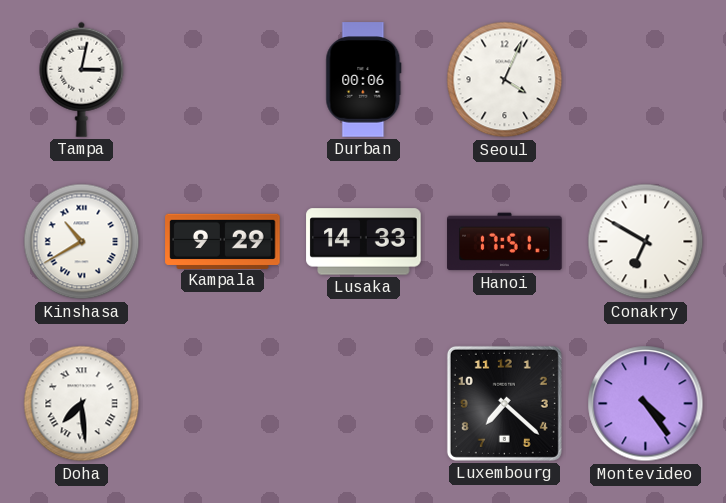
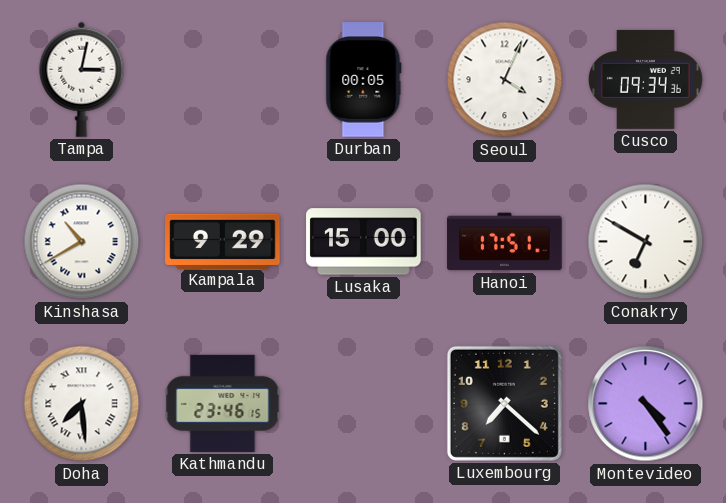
Durban: 00:06 -> 00:05
Cusco: none -> 09:34
Lusaka: 14:33 -> 15:00
Kathmandu: none -> 23:46
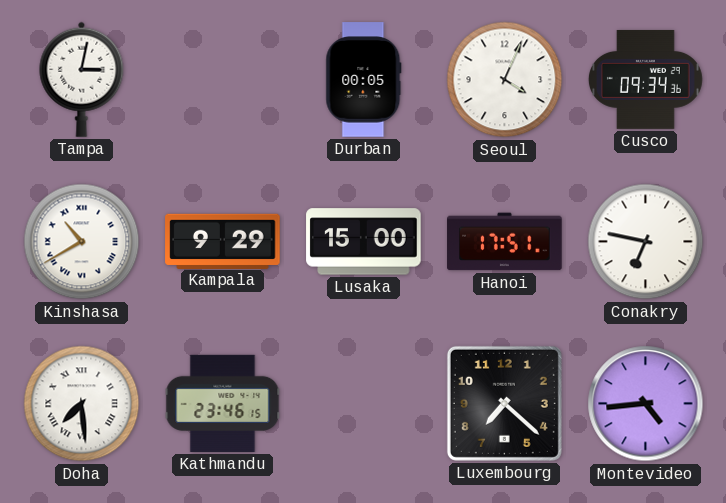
Conakry: 6:50 -> 6:47
Montevideo: 4:24 -> 4:44
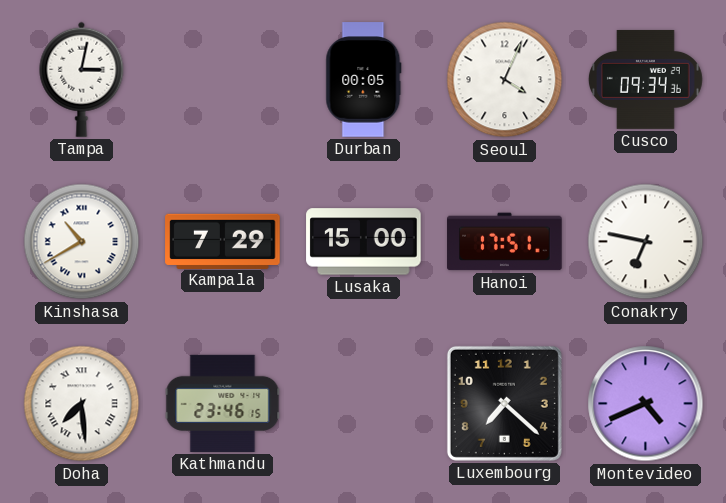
Kampala: 9:29 -> 7:29
Montevideo: 4:44 -> 4:41
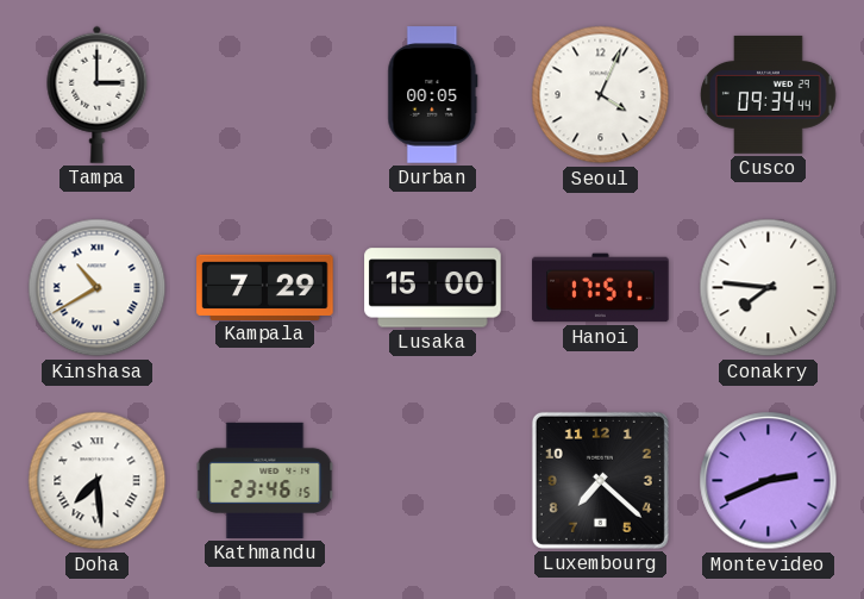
Tampa: 3:02 -> 3:00
Cusco: 09:34:36 -> 09:34:44
Conakry: 6:47 -> 7:46
Montevideo: 4:41 -> 2:41
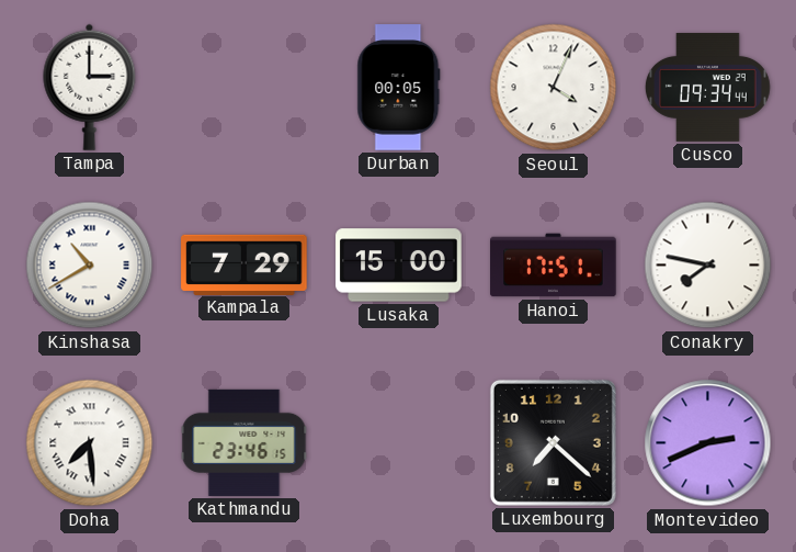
Conakry: 7:46 -> 7:47
